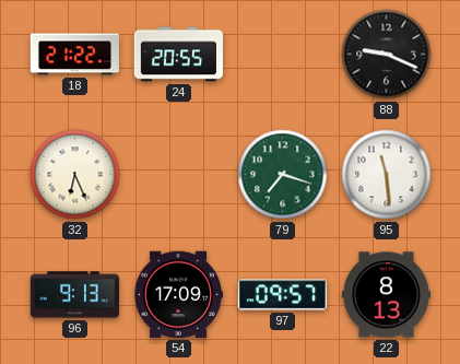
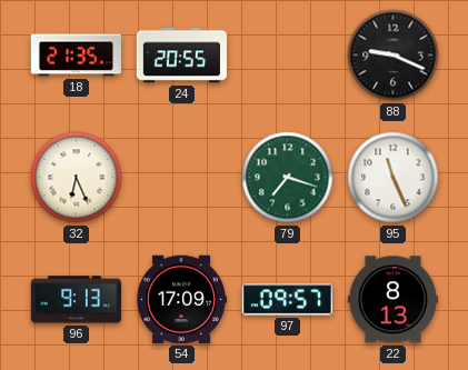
18: 21:22 -> 21:35
95: 11:29 -> 11:26
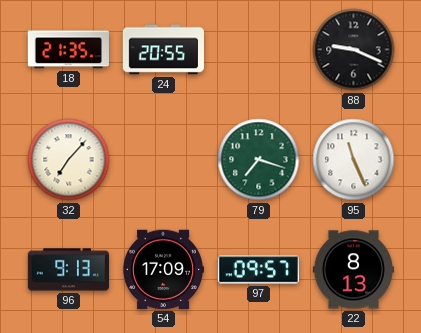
32: 6:26 -> 7:07
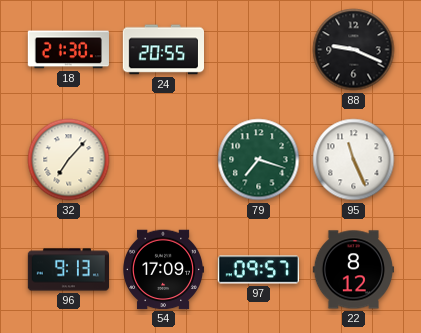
18: 21:35 -> 21:30
22: 8:13 -> 8:12
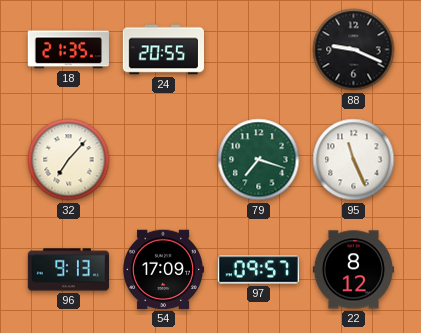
18: 21:30 -> 21:35
